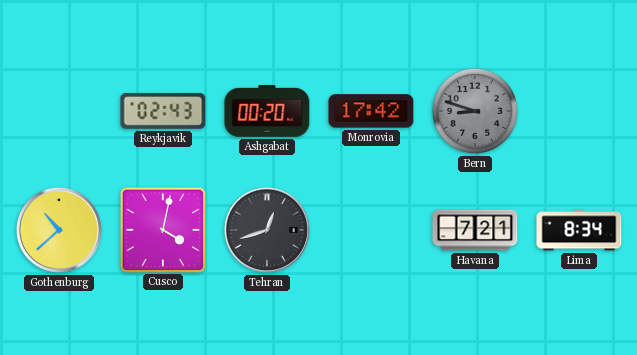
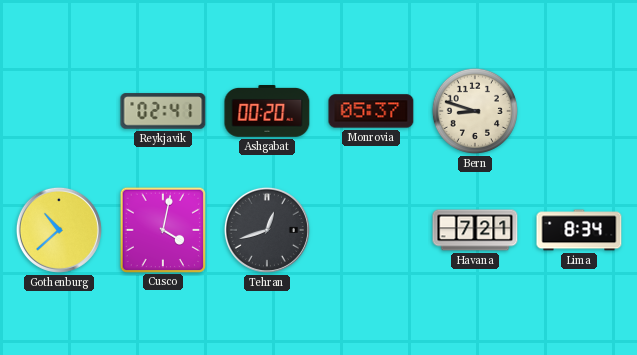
Reykjavik: 02:43 -> 02:41
Monrovia: 17:42 -> 05:37
Bern dial: grey -> cream
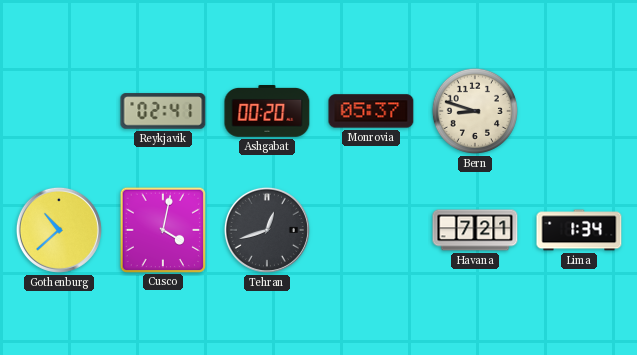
Lima: 8:34 -> 1:34
